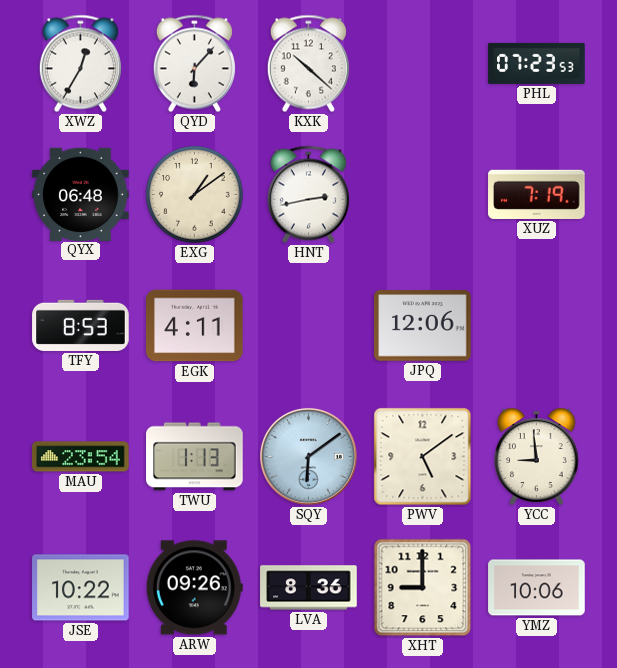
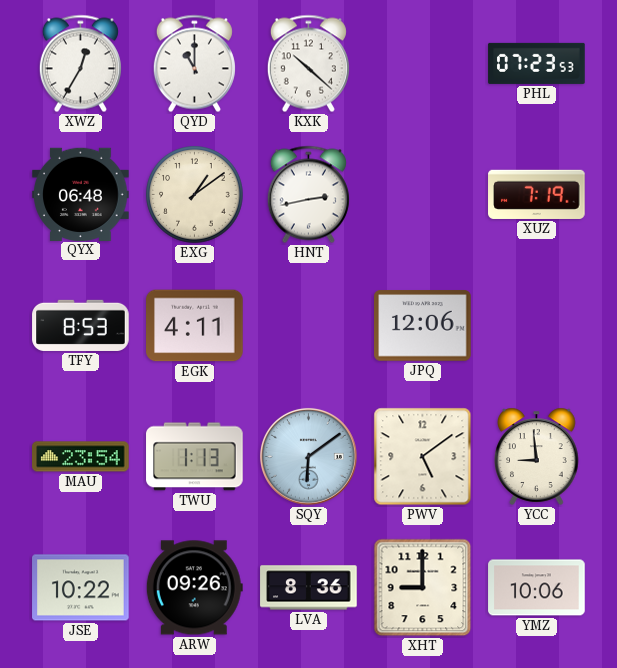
QYD: 6:07 -> 11:00
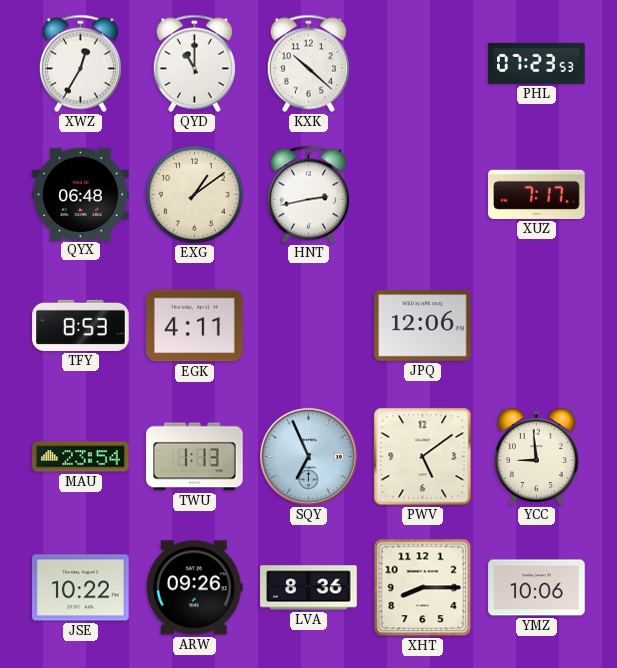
XUZ: 7:19 -> 7:17
SQY: 6:09 -> 6:56
XHT: 9:00 -> 8:15
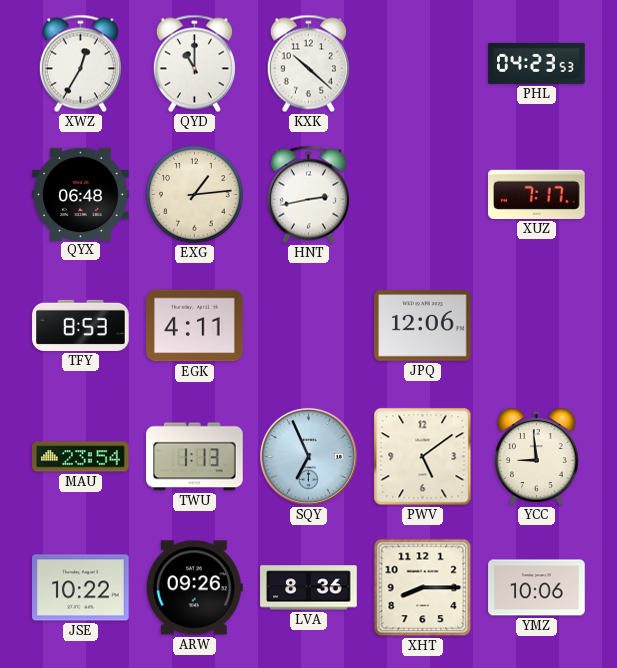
PHL: 07:23 -> 04:23
EXG: 1:09 -> 1:14
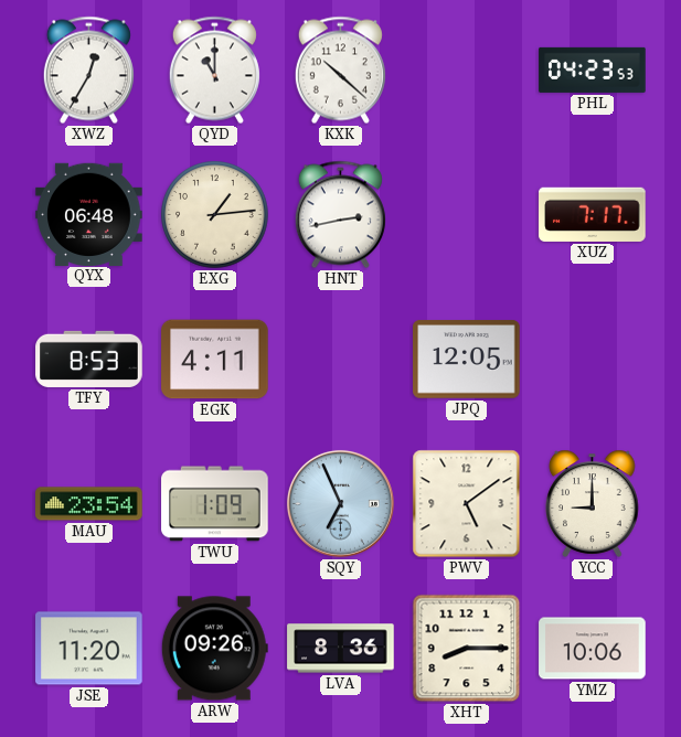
JPQ: 12:06 -> 12:05
TWU: 1:13 -> 1:09
YCC: 8:59 -> 9:00
JSE: 10:22 -> 11:20
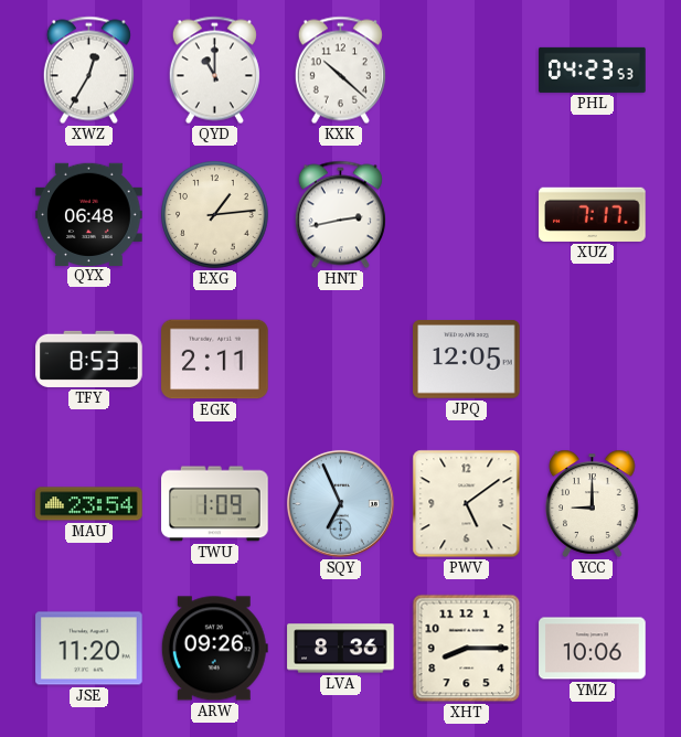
EGK: 4:11 -> 2:11
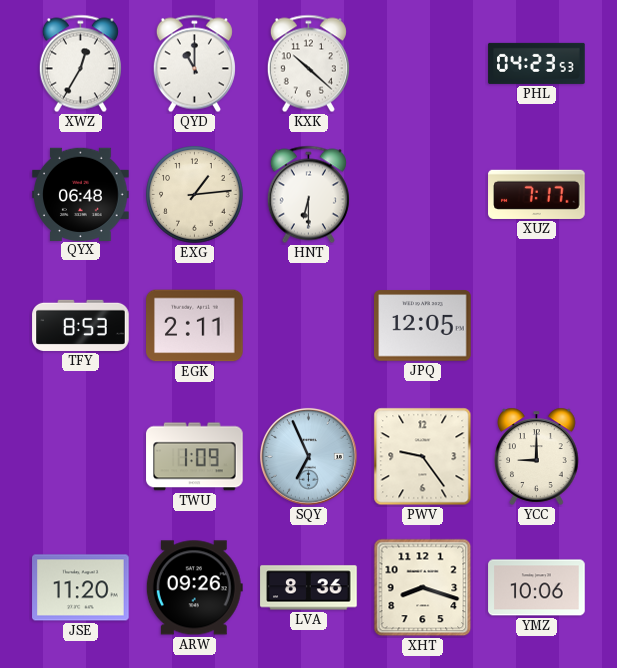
HNT: 2:43 -> 6:30
MAU: 23:54 -> none
PWV: 5:09 -> 9:24
XHT: 8:15 -> 8:18
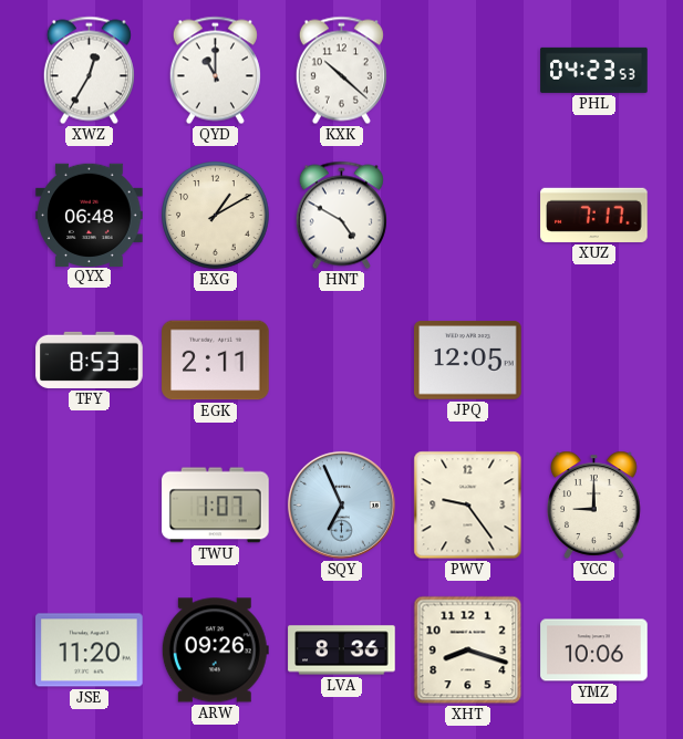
EXG: 1:14 -> 1:10
HNT: 6:30 -> 4:50
TWU: 1:09 -> 1:07
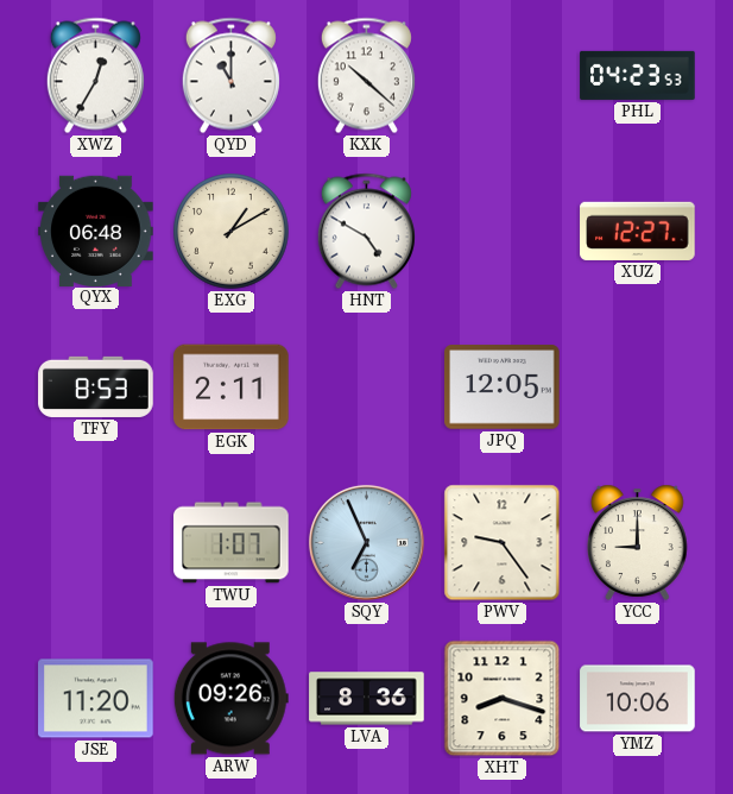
XUZ: 7:17 -> 12:27
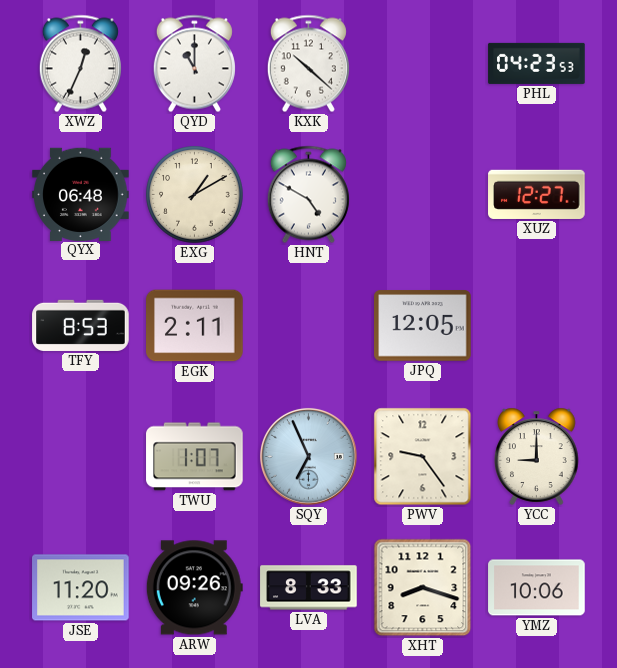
XWZ: 12:35 -> 12:34
LVA: 8:36 -> 8:33
